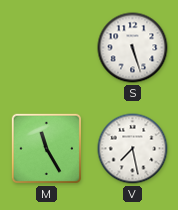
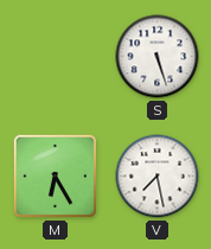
M: 11:25 -> 6:25
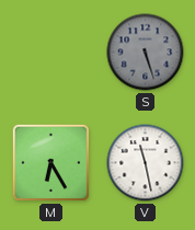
S dial: white -> grey
V: 7:28 -> 11:28
